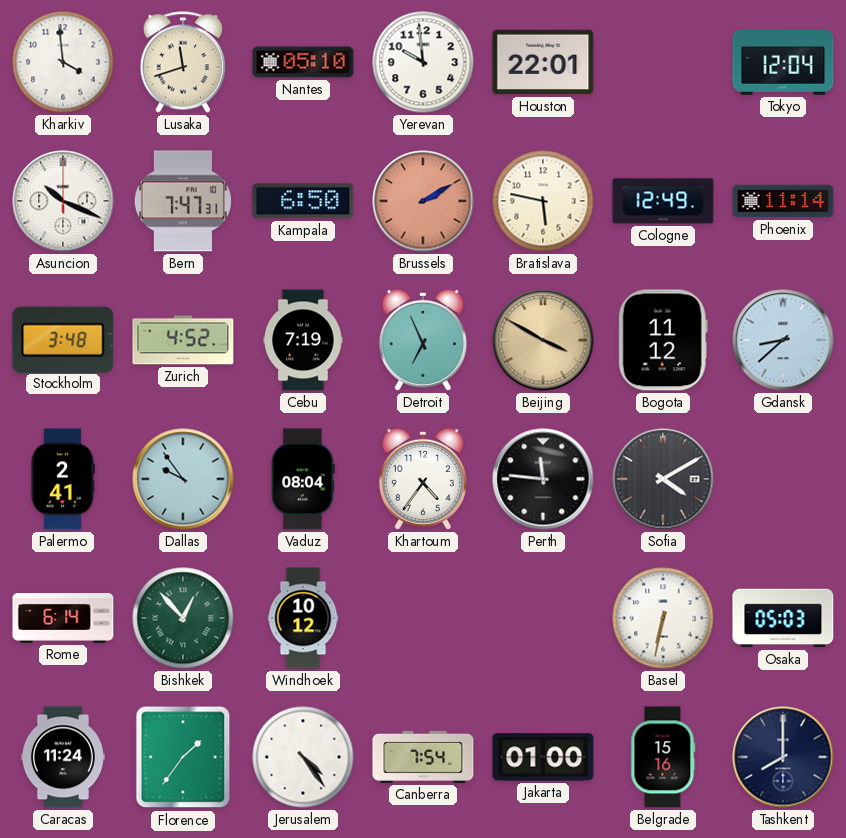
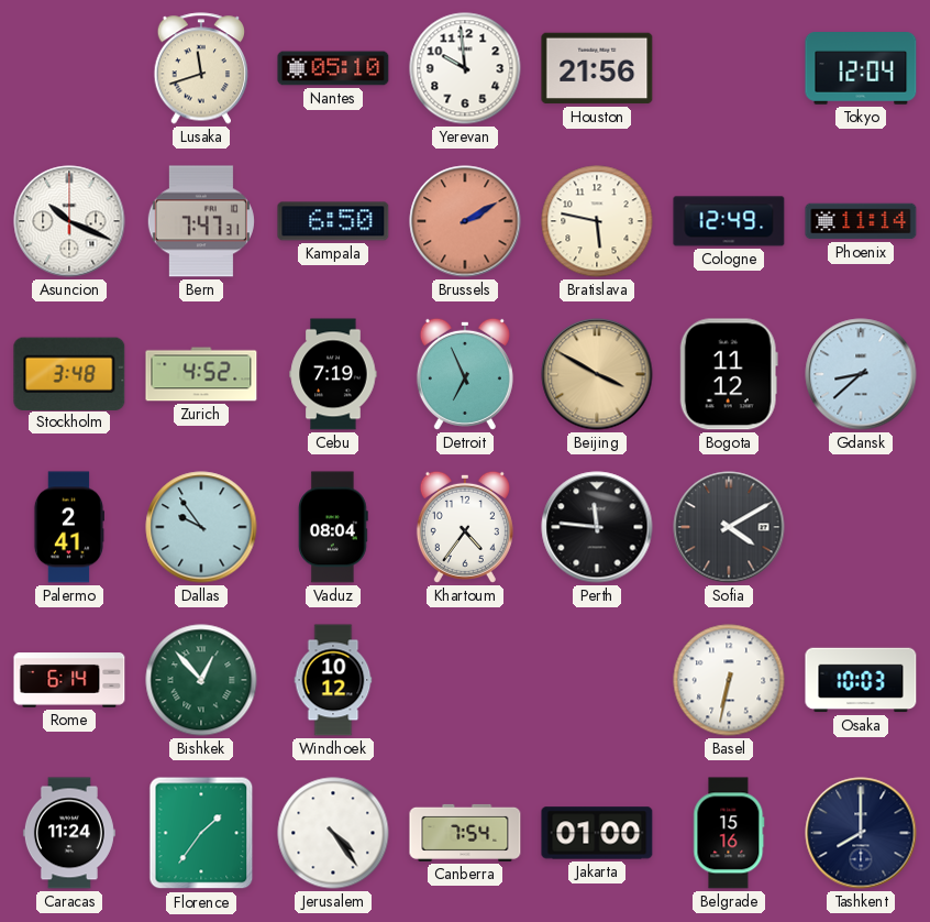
Kharkiv: 3:59 -> none
Houston: 22:01 -> 21:56
Osaka: 05:03 -> 10:03
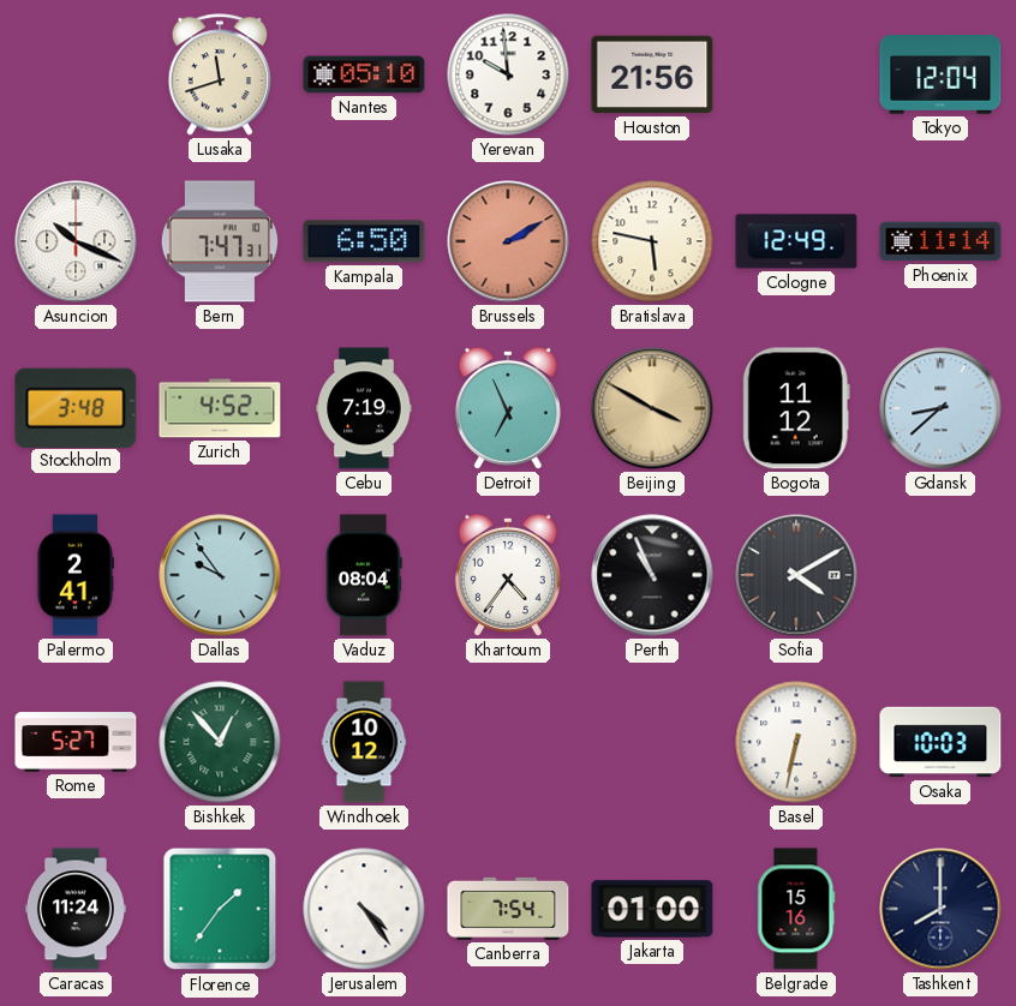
Perth: 11:46 -> 10:56
Rome: 6:14 -> 5:27
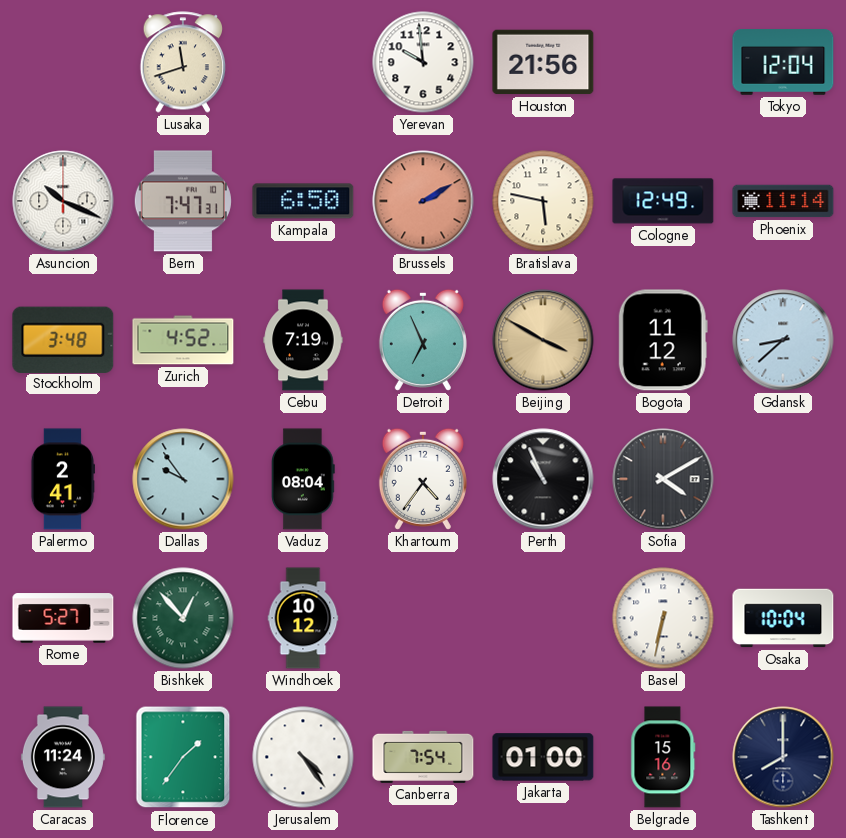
Nantes: 05:10 -> none
Osaka: 10:03 -> 10:04
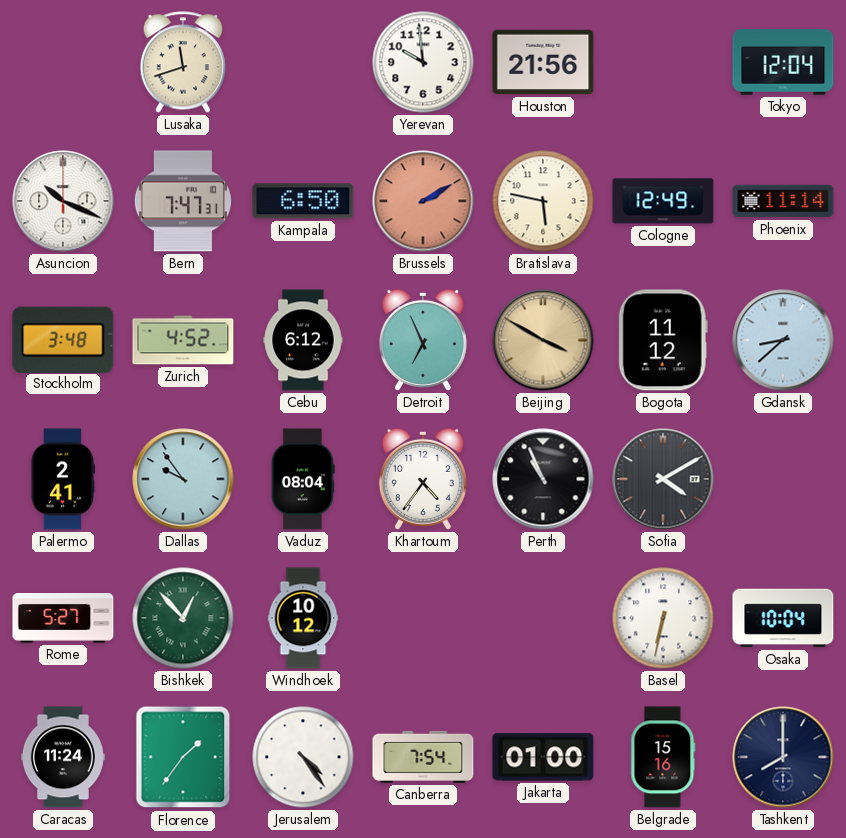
Cebu: 7:19 -> 6:12
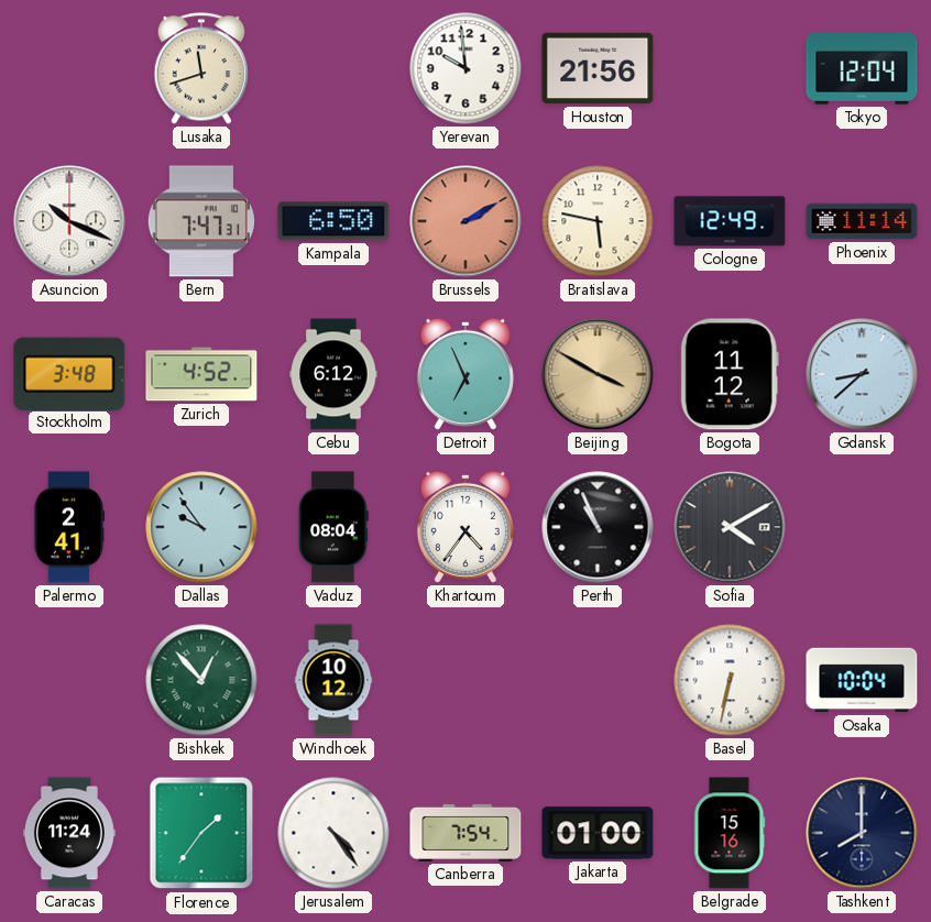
Rome: 5:27 -> none
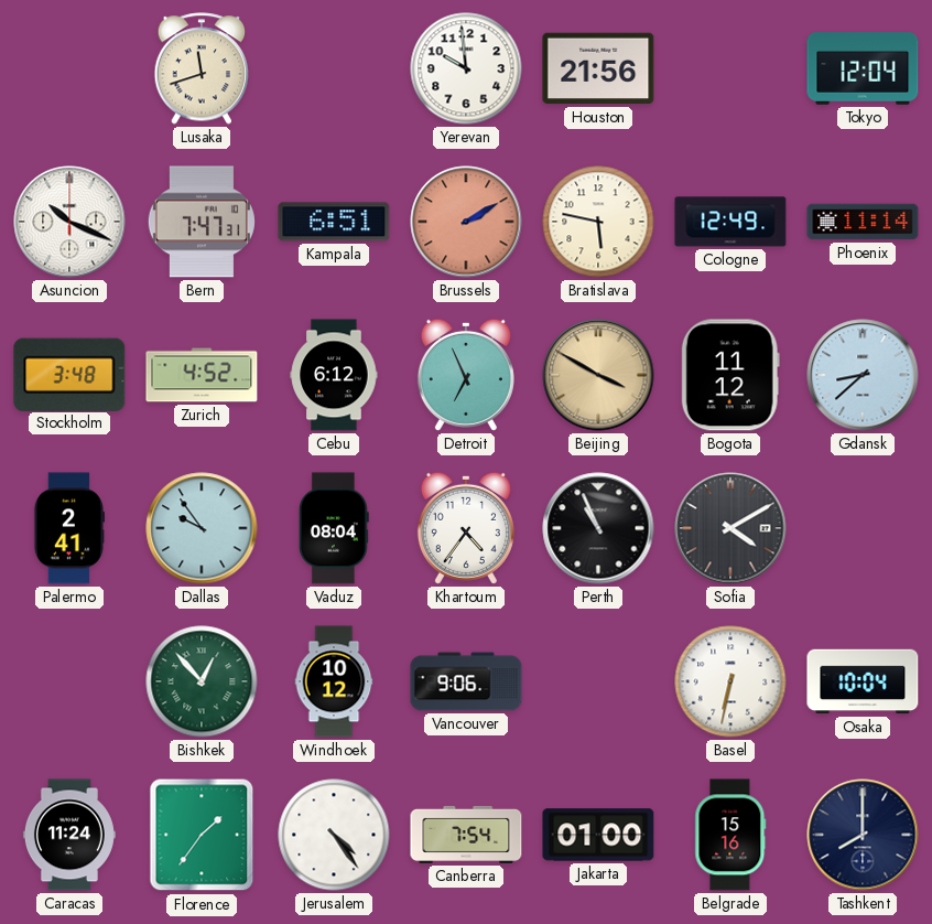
Kampala: 6:50 -> 6:51
Vancouver: none -> 9:06
